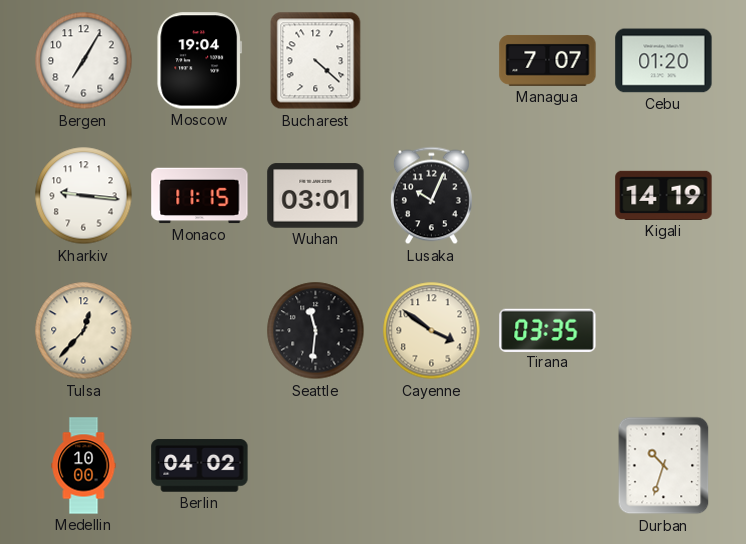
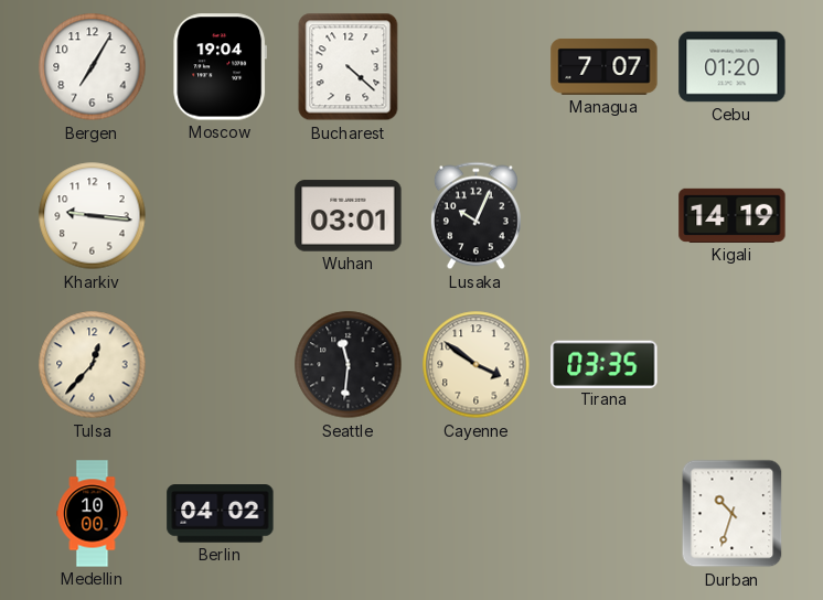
Monaco: 11:15 -> none
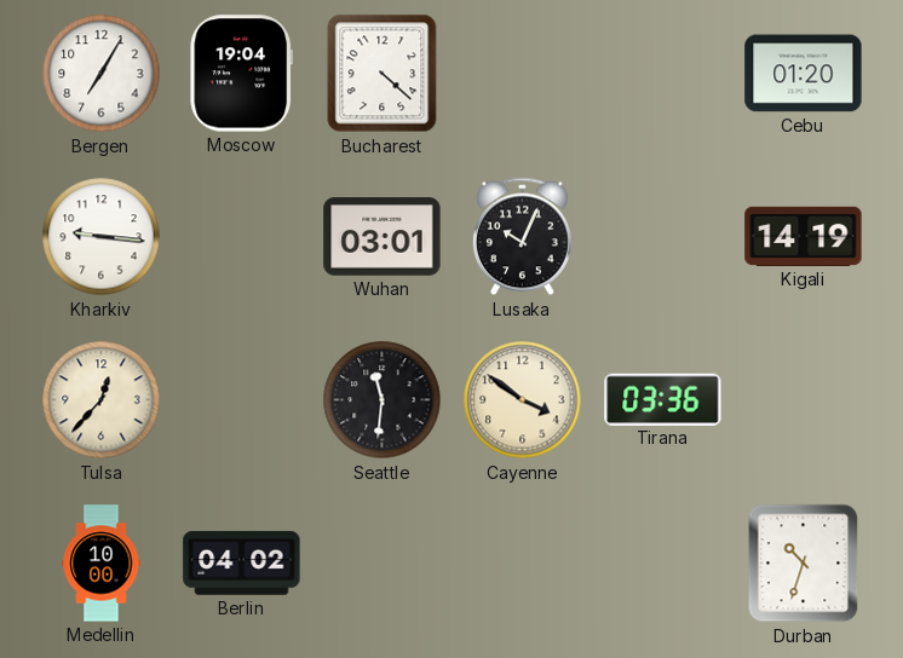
Managua: 7:07 -> none
Tirana: 03:35 -> 03:36
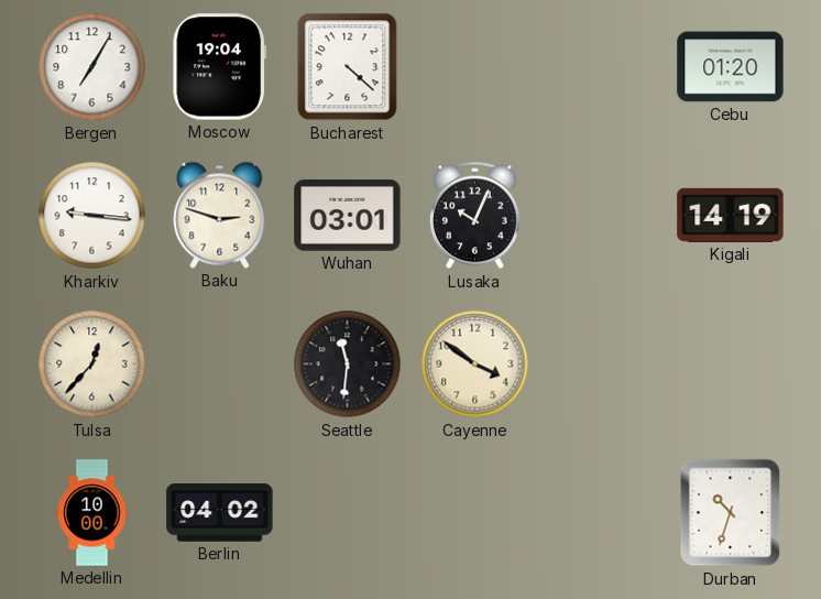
Baku: none -> 2:48
Tirana: 03:36 -> none
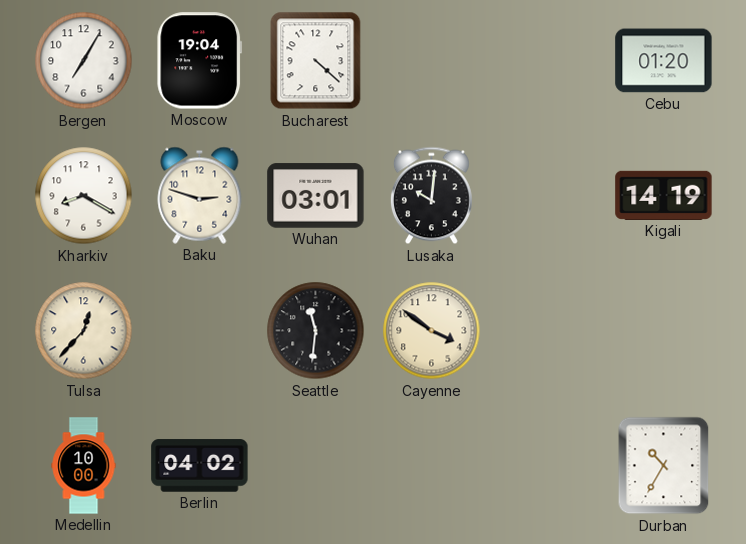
Kharkiv: 9:16 -> 8:20
Lusaka: 10:04 -> 10:01
Durban: 10:33 -> 10:35
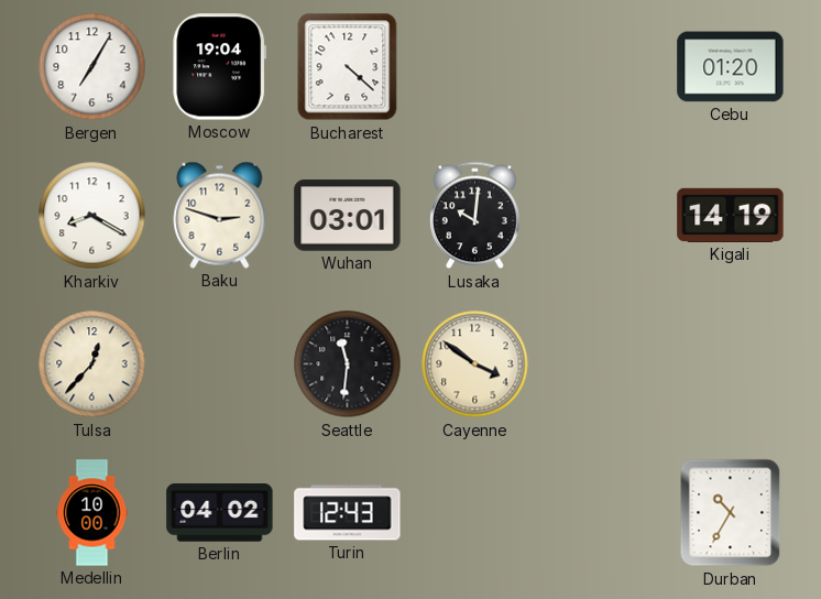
Turin: none -> 12:43
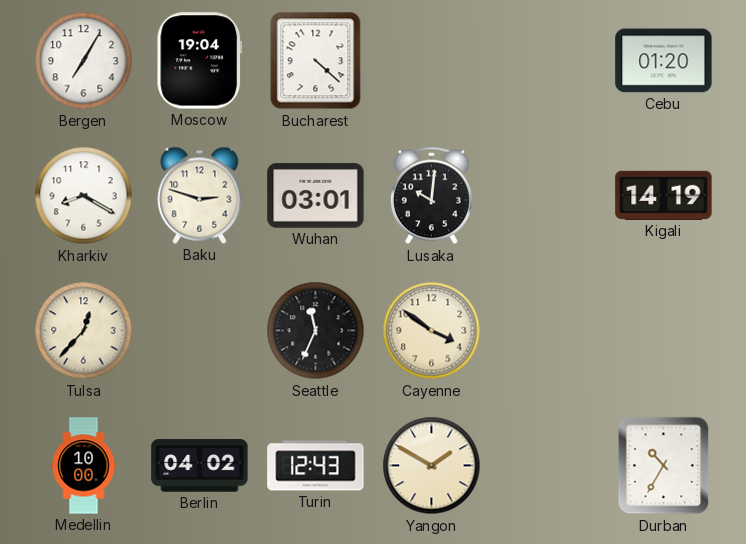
Seattle: 11:31 -> 11:34
Yangon: none -> 1:50
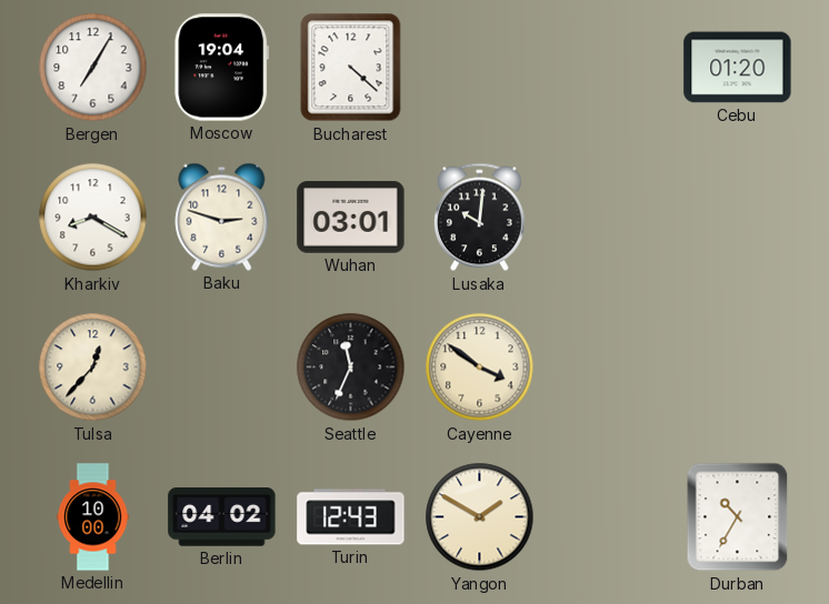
Kigali: 14:19 -> none
